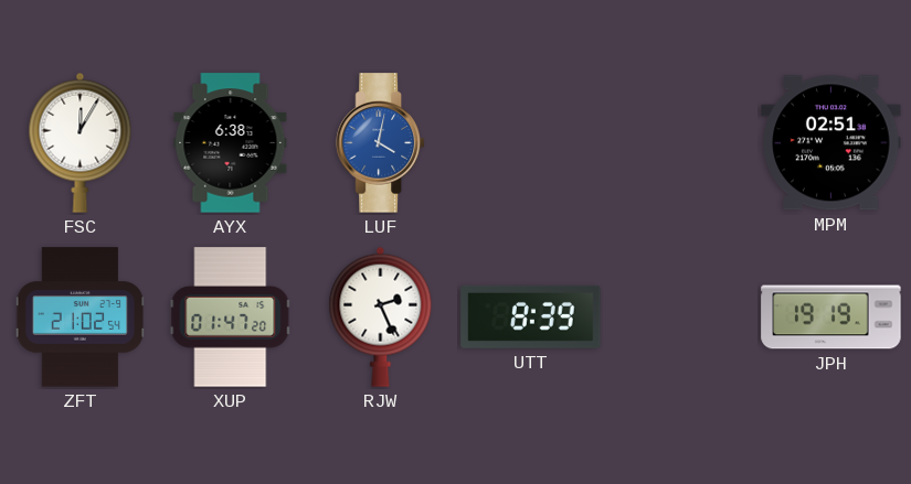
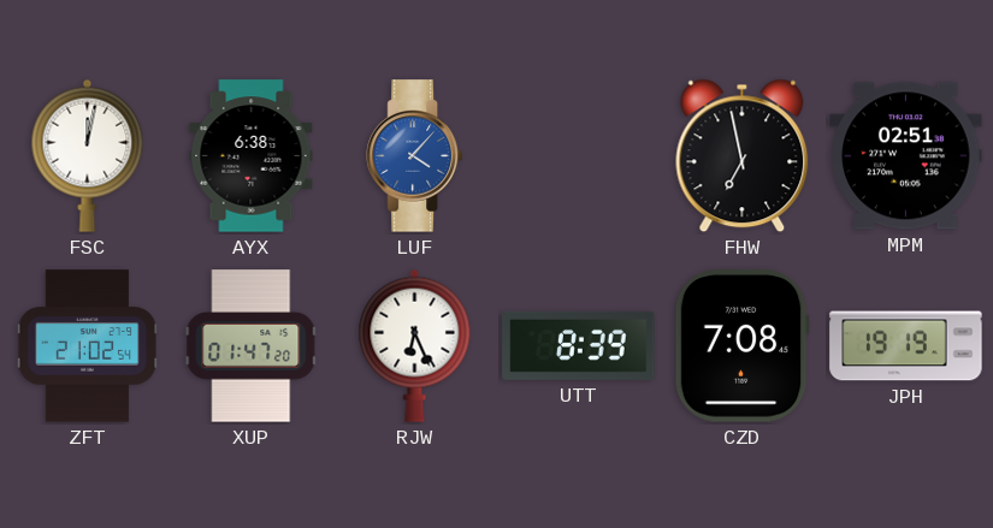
FSC: 12:05 -> 12:02
LUF: 4:02 -> 4:07
FHW: none -> 6:58
RJW: 2:26 -> 6:26
CZD: none -> 7:08
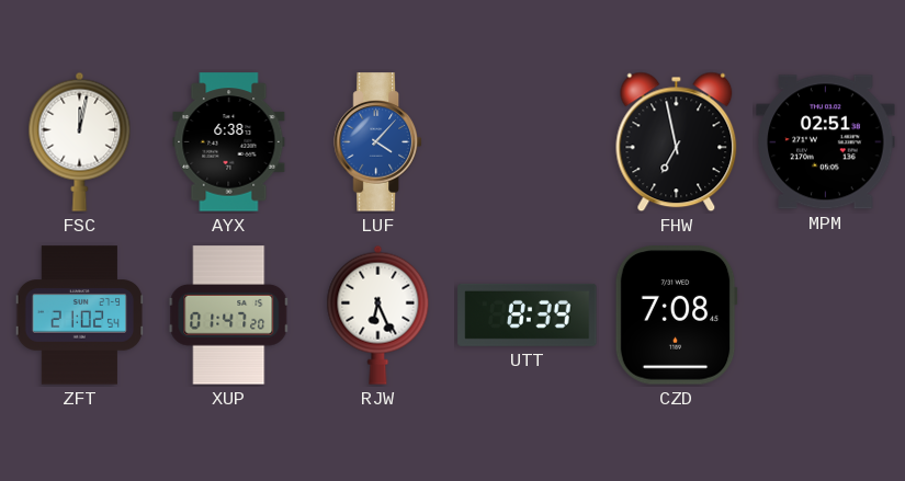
JPH: 19:19 -> none
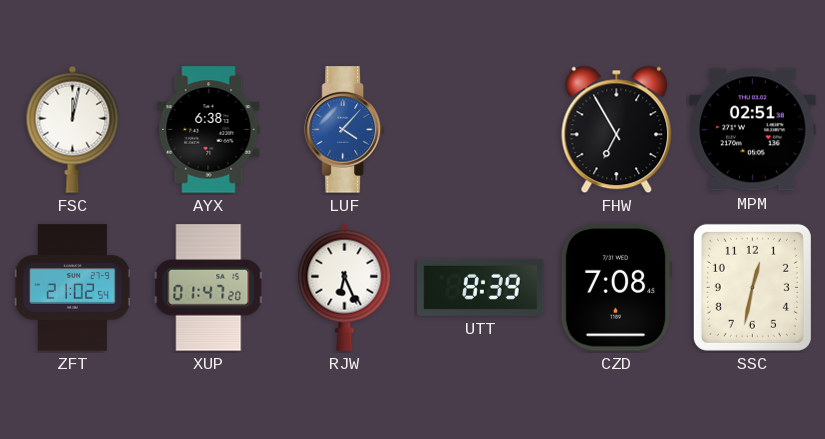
FHW: 6:58 -> 6:55
SSC: none -> 12:32
